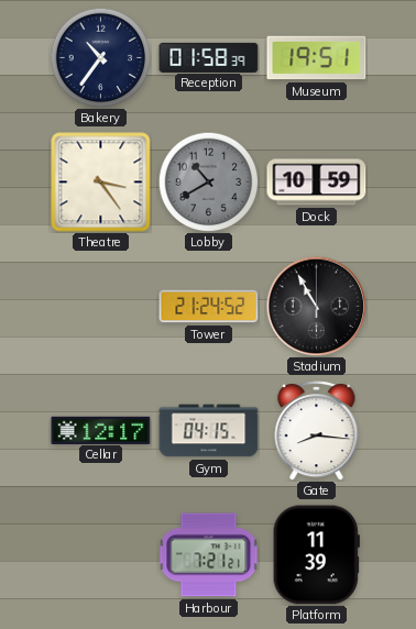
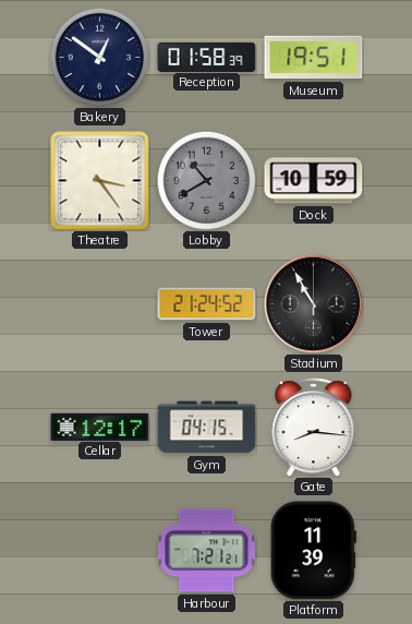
Bakery: 10:36 -> 12:51
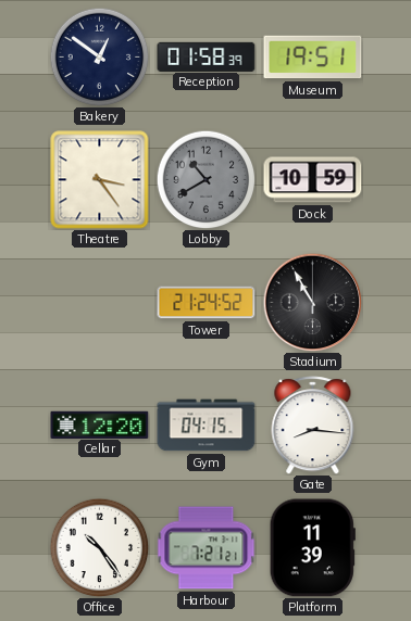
Cellar: 12:17 -> 12:20
Office: none -> 10:24
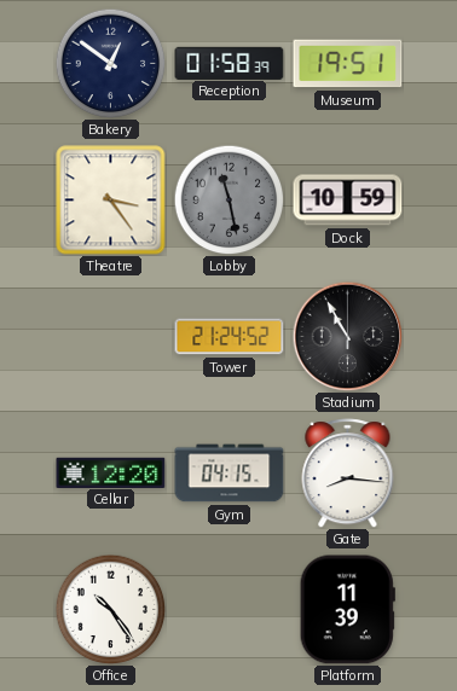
Lobby: 10:40 -> 11:28
Harbour: 7:21 -> none
